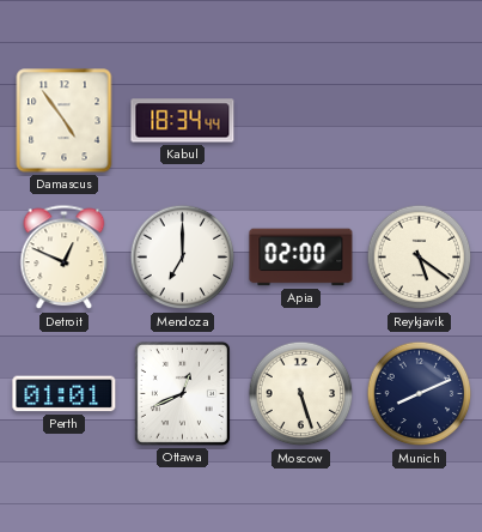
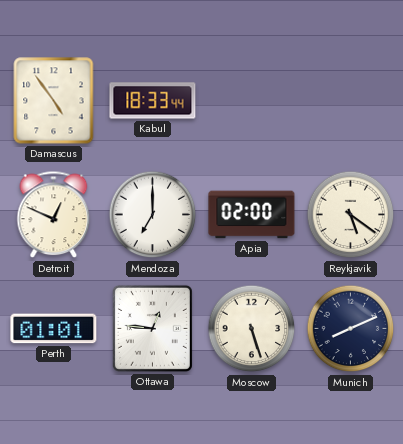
Kabul: 18:34 -> 18:33
Ottawa: 12:41 -> 12:46
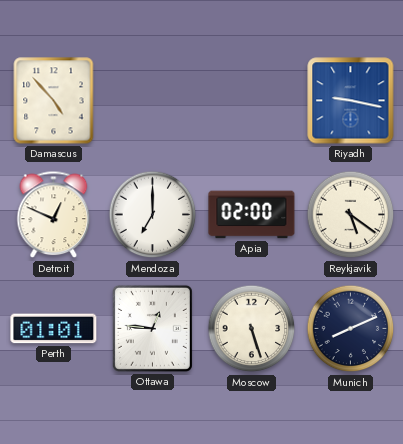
Damascus: 4:54 -> 4:53
Kabul: 18:33 -> none
Riyadh: none -> 9:17
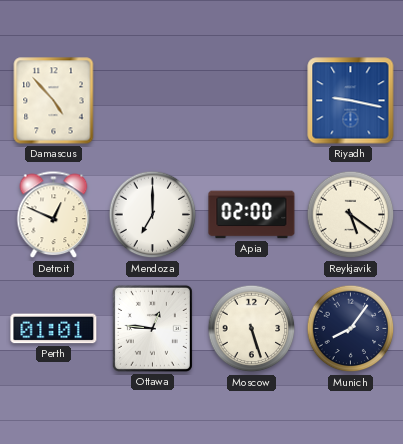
Munich: 8:11 -> 8:06
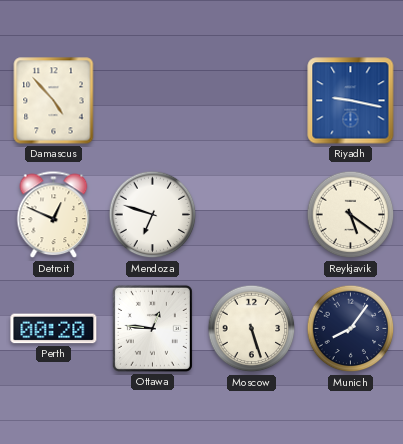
Mendoza: 7:00 -> 6:48
Apia: 02:00 -> none
Perth: 01:01 -> 00:20
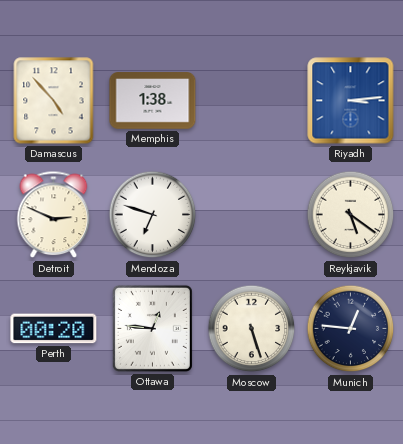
Memphis: none -> 1:38
Riyadh: 9:17 -> 3:14
Detroit: 12:49 -> 2:49
Munich: 8:06 -> 12:46
